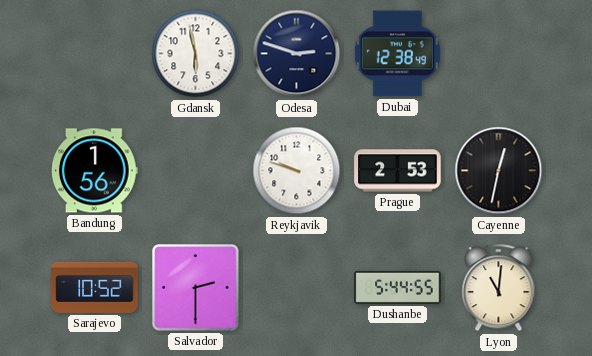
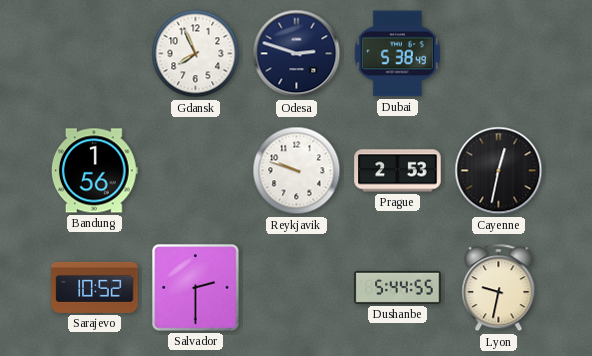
Gdansk: 5:58 -> 7:56
Dubai: 12:38 -> 5:38
Lyon: 11:01 -> 9:32
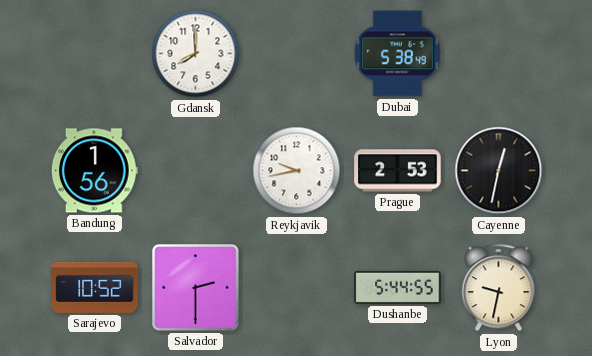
Gdansk: 7:56 -> 8:00
Odesa: 2:48 -> none
Reykjavik: 9:48 -> 9:43
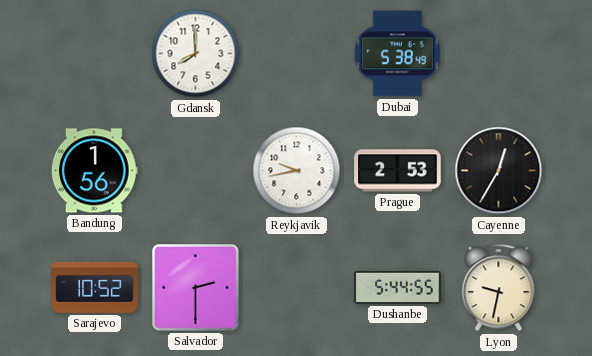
Cayenne: 12:32 -> 12:35
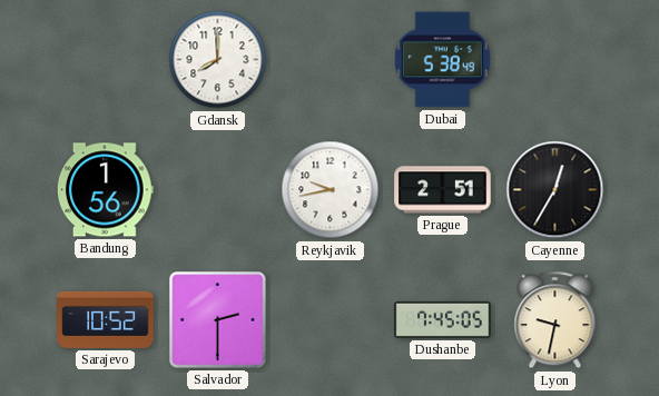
Prague: 2:53 -> 2:51
Dushanbe: 5:44 -> 7:45
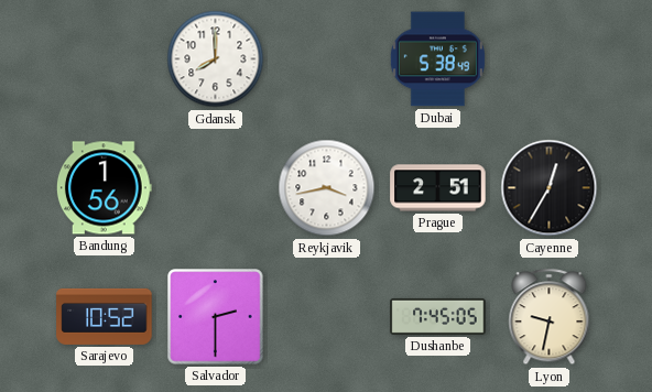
Reykjavik: 9:43 -> 3:43
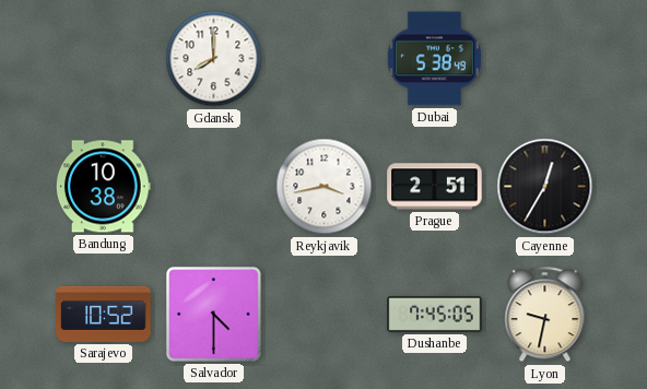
Bandung: 1:56 -> 10:38
Salvador: 2:30 -> 4:30
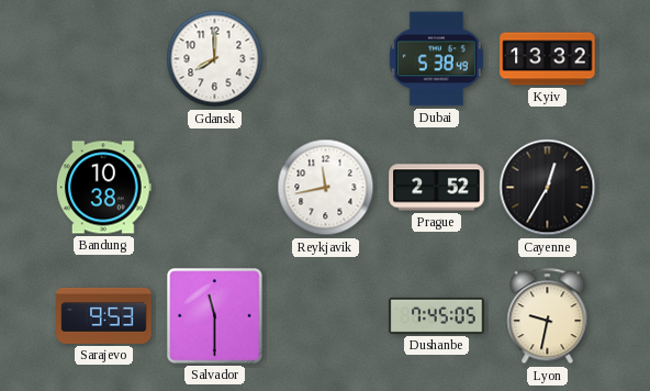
Kyiv: none -> 13:32
Reykjavik: 3:43 -> 11:43
Prague: 2:51 -> 2:52
Sarajevo: 10:52 -> 9:53
Salvador: 4:30 -> 11:30
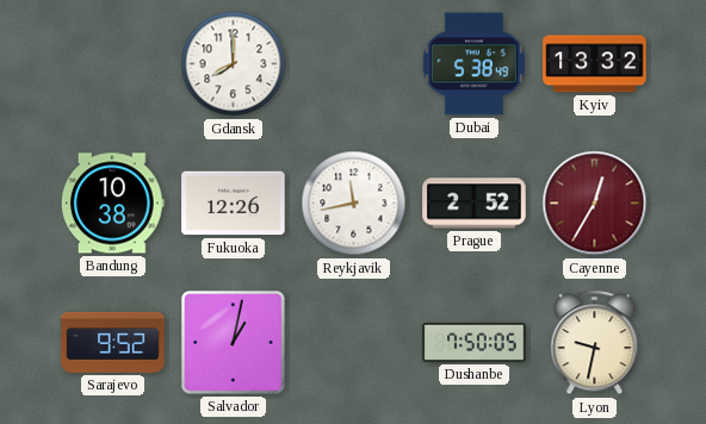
Fukuoka: none -> 12:26
Cayenne dial: black -> burgundy
Sarajevo: 9:53 -> 9:52
Salvador: 11:30 -> 1:02
Dushanbe: 7:45 -> 7:50
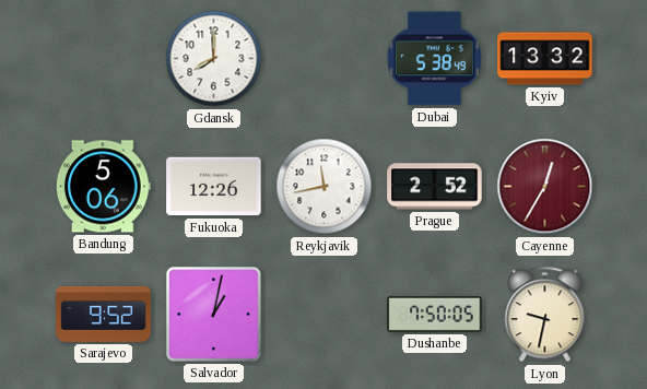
Bandung: 10:38 -> 5:06
